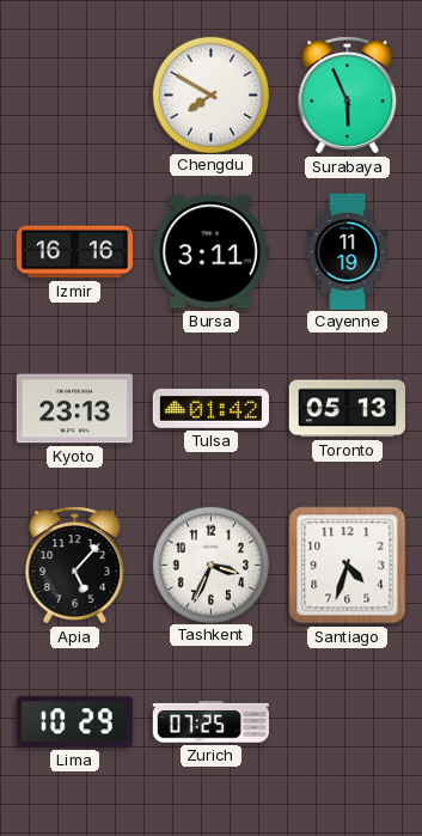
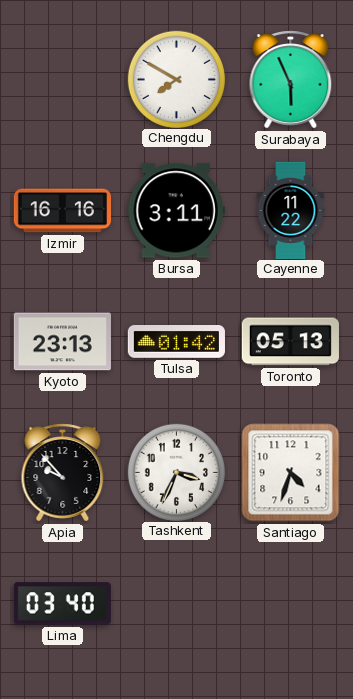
Cayenne: 11:19 -> 11:22
Apia: 5:07 -> 9:53
Lima: 10:29 -> 03:40
Zurich: 07:25 -> none
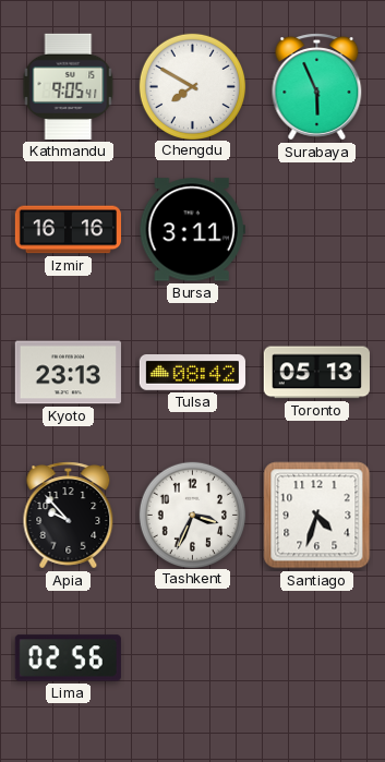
Kathmandu: none -> 9:05
Cayenne: 11:22 -> none
Tulsa: 01:42 -> 08:42
Lima: 03:40 -> 02:56
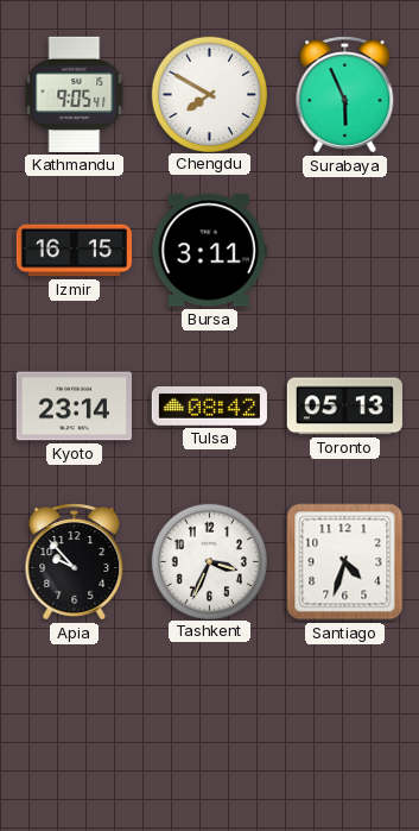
Izmir: 16:16 -> 16:15
Kyoto: 23:13 -> 23:14
Lima: 02:56 -> none
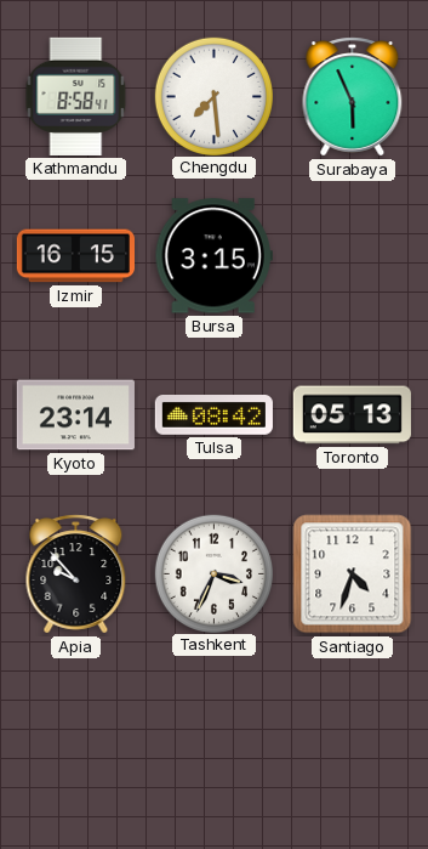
Kathmandu: 9:05 -> 8:58
Chengdu: 7:50 -> 7:29
Bursa: 3:11 -> 3:15
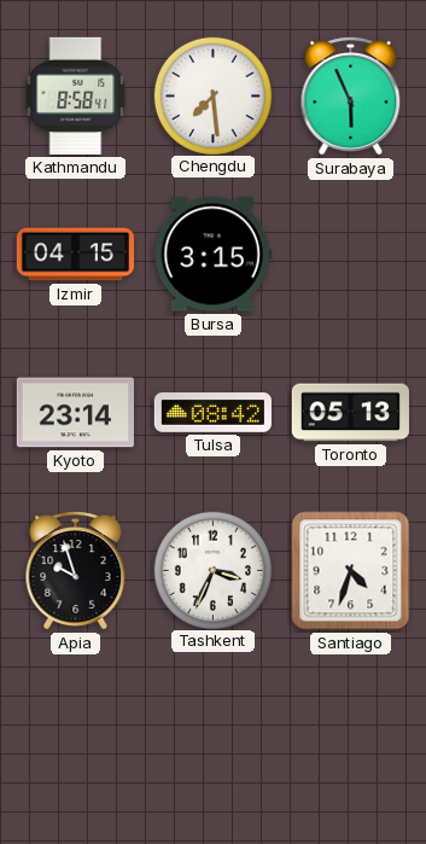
Izmir: 16:15 -> 04:15
Apia: 9:53 -> 9:57
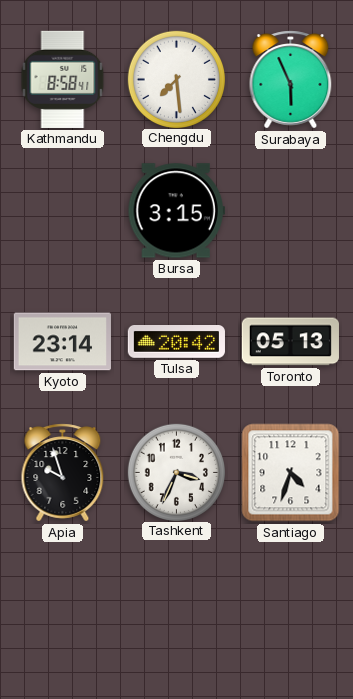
Izmir: 04:15 -> none
Tulsa: 08:42 -> 20:42
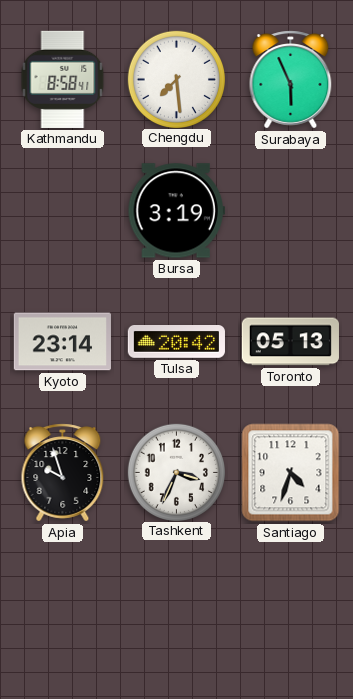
Bursa: 3:15 -> 3:19
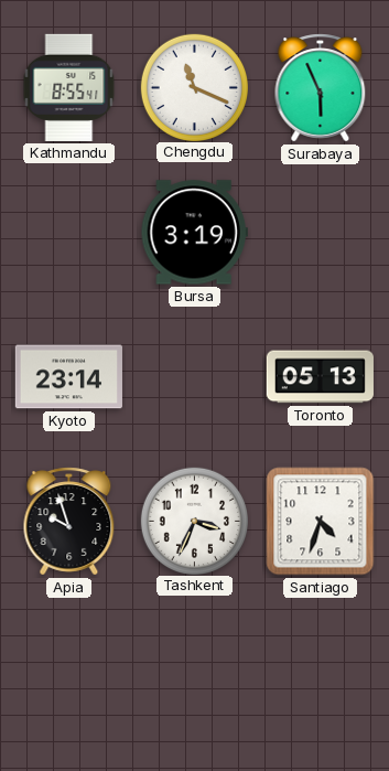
Kathmandu: 8:58 -> 8:55
Chengdu: 7:29 -> 11:19
Tulsa: 20:42 -> none
